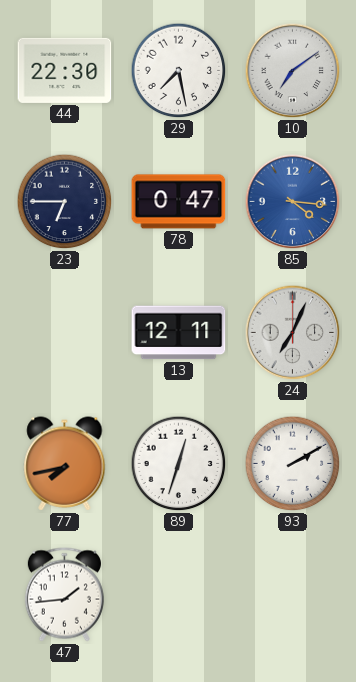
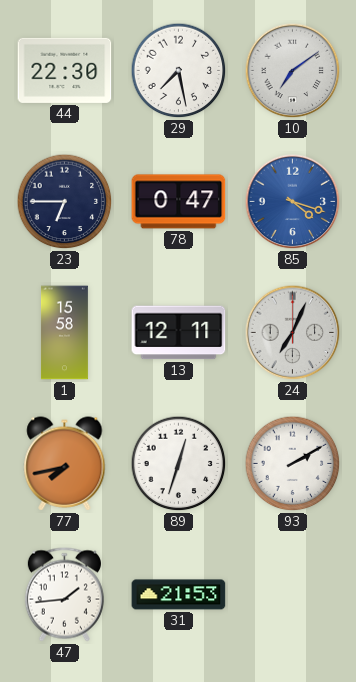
85: 4:16 -> 4:18
1: none -> 15:58
31: none -> 21:53
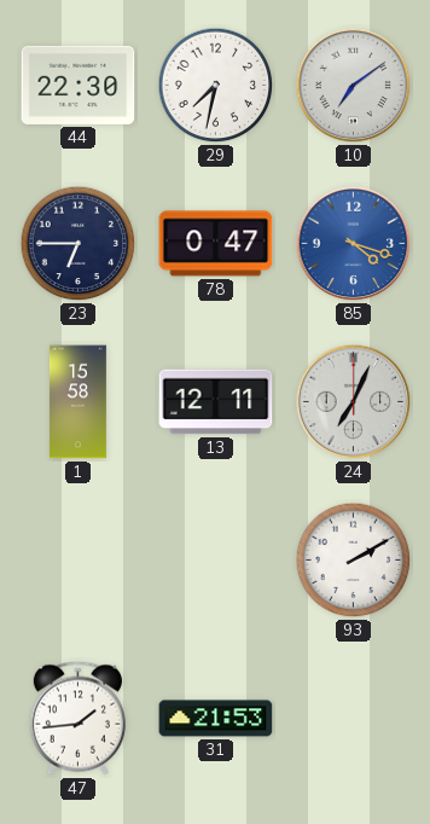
29: 7:28 -> 7:32
77: 7:43 -> none
89: 12:33 -> none
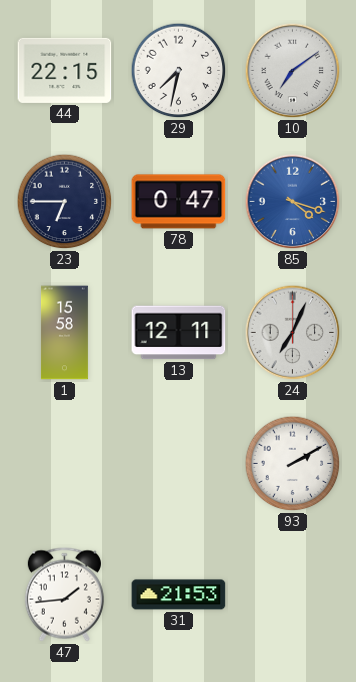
44: 22:30 -> 22:15
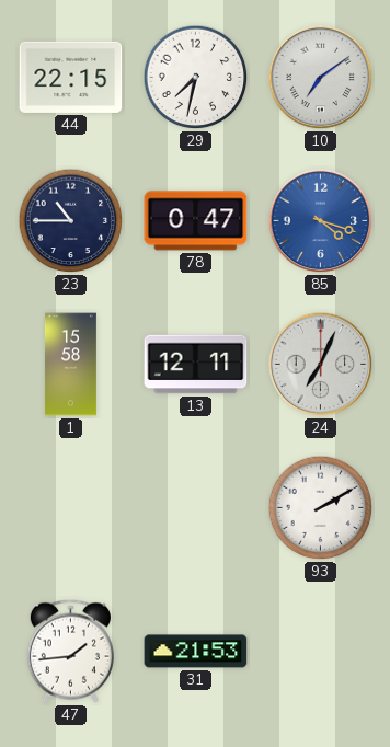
23: 6:45 -> 10:45
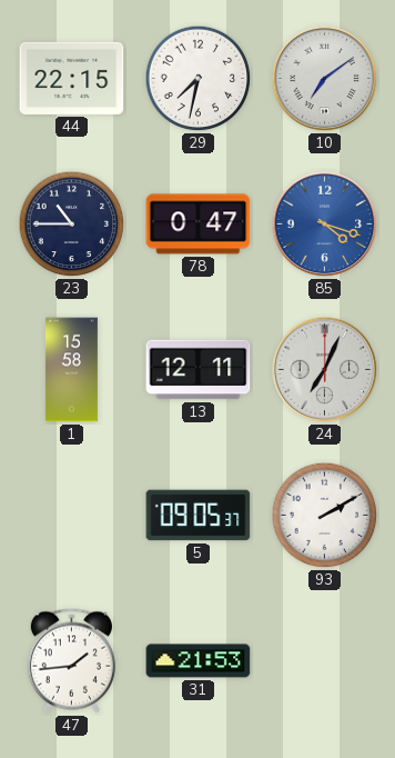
5: none -> 09:05
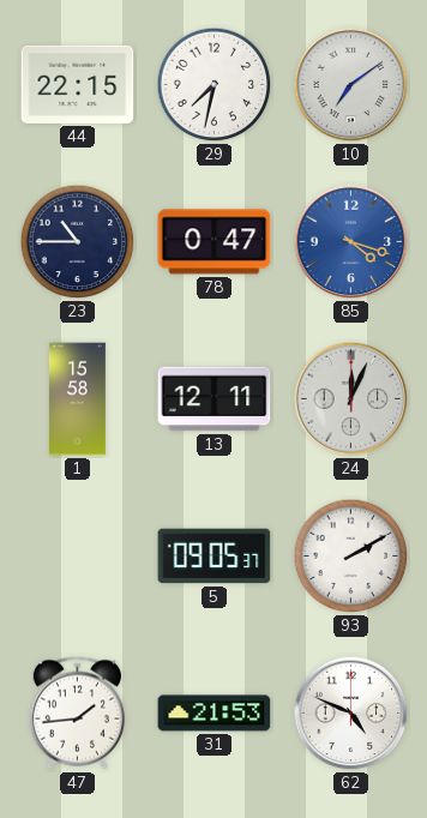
24: 7:04 -> 12:04
62: none -> 4:49
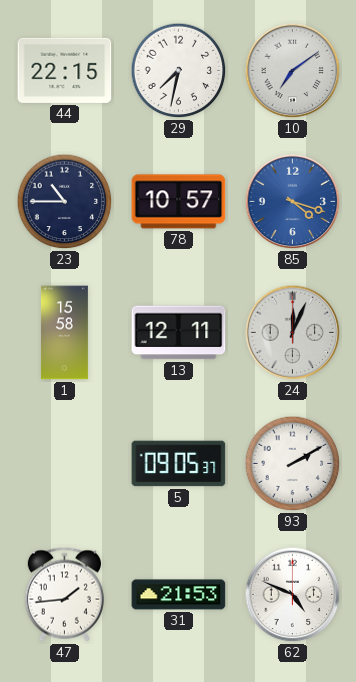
78: 0:47 -> 10:57
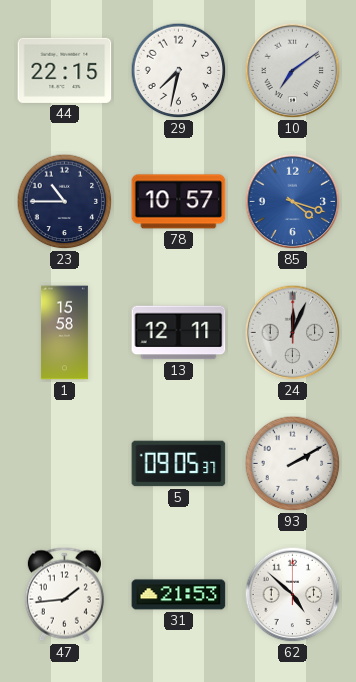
62: 4:49 -> 4:52
